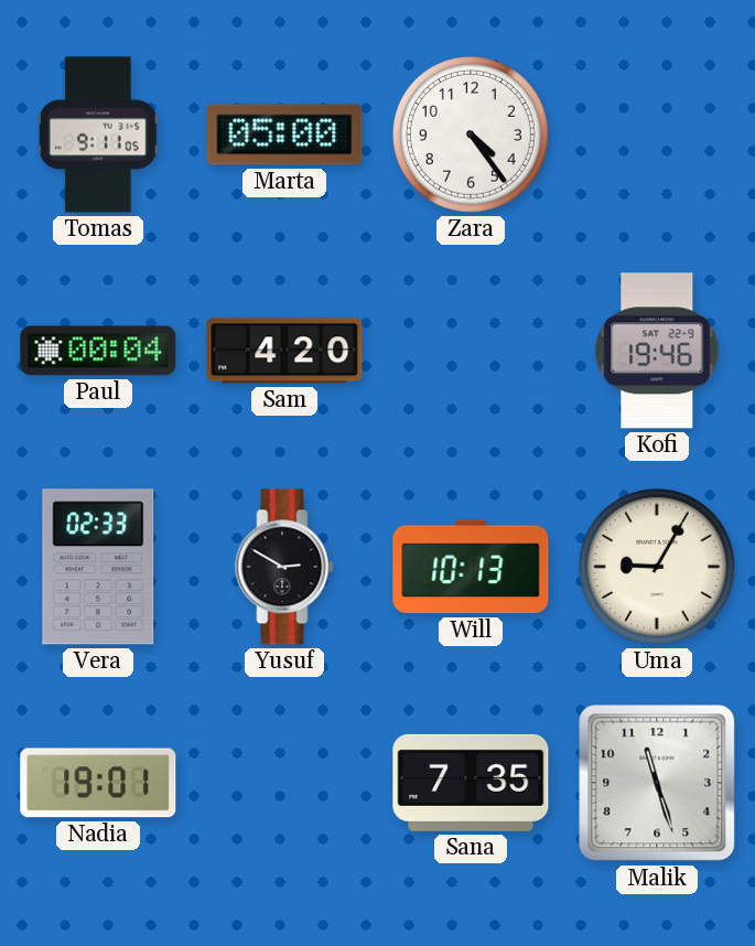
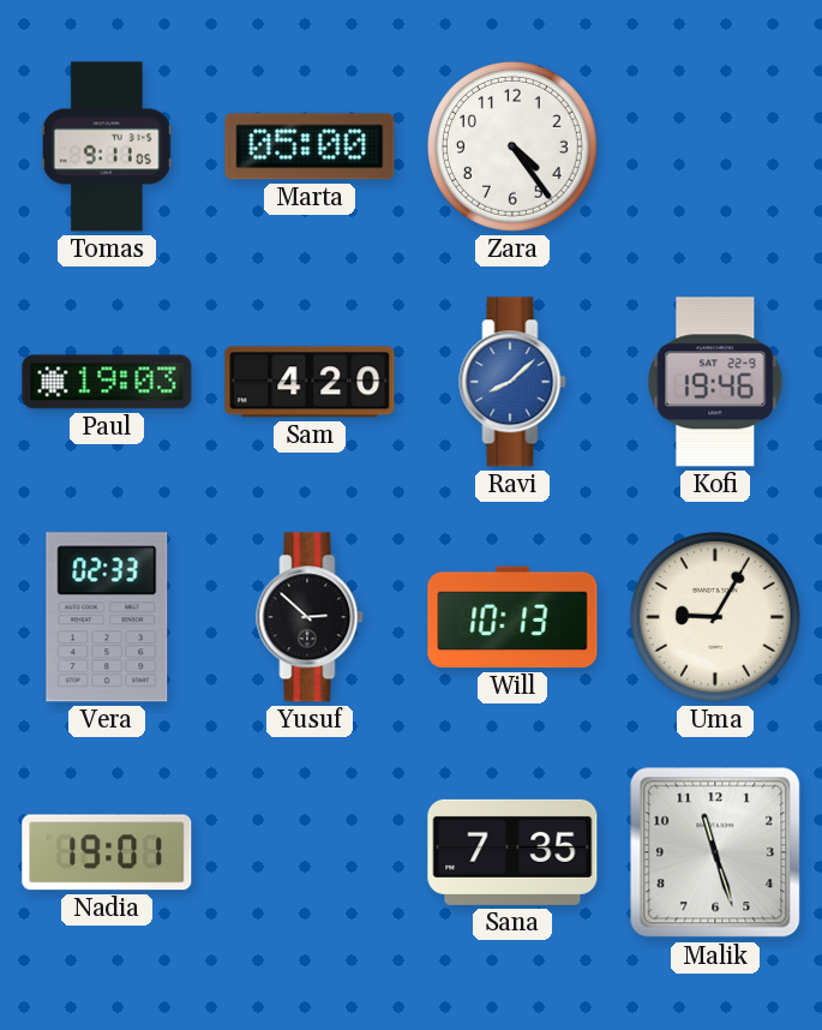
Paul: 00:04 -> 19:03
Ravi: none -> 8:08
Yusuf: 2:50 -> 2:52
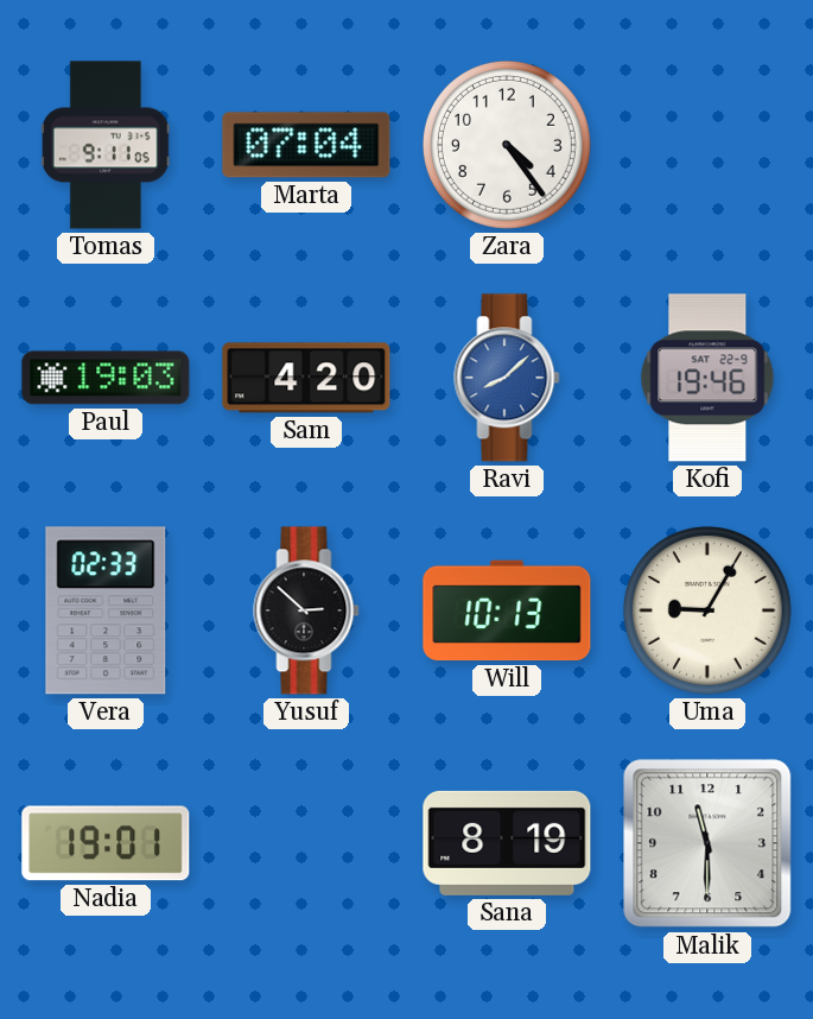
Marta: 05:00 -> 07:04
Sana: 7:35 -> 8:19
Malik: 11:27 -> 11:30
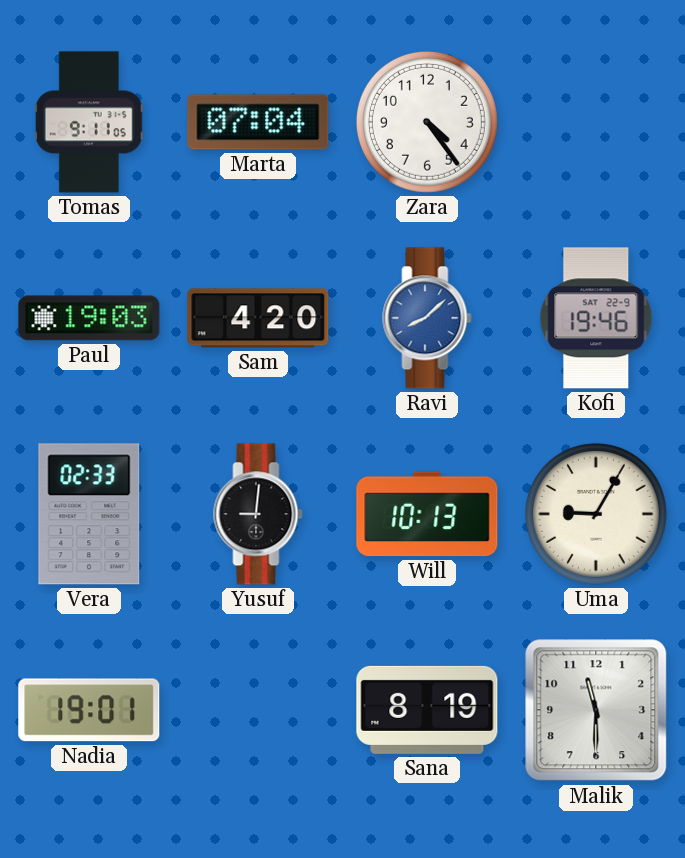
Yusuf: 2:52 -> 9:01
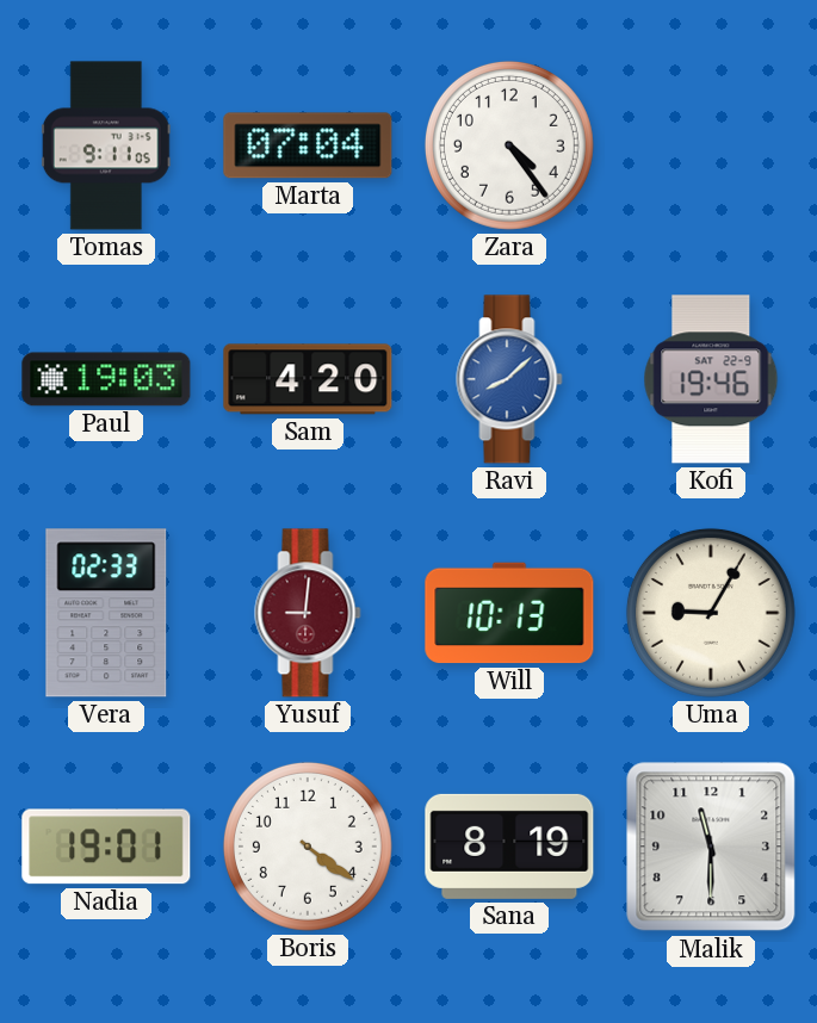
Yusuf dial: black -> burgundy
Boris: none -> 4:21
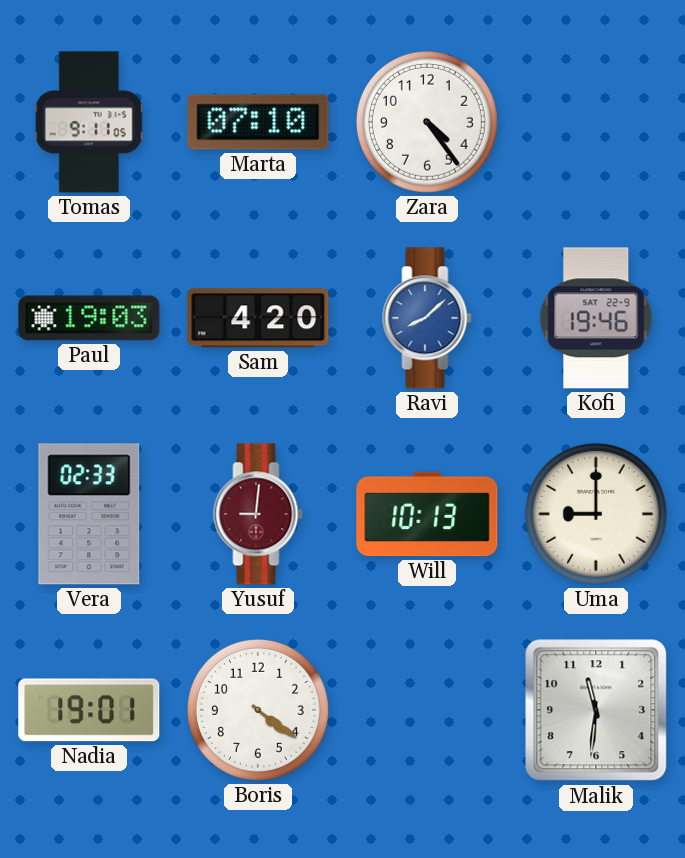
Marta: 07:04 -> 07:10
Uma: 9:05 -> 9:00
Sana: 8:19 -> none
Malik: 11:30 -> 11:31
